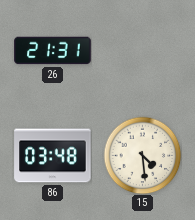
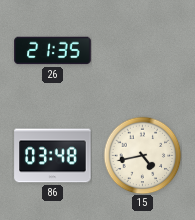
26: 21:31 -> 21:35
15: 4:29 -> 4:43
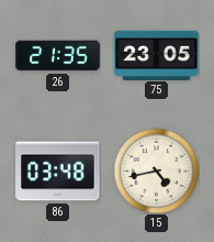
75: none -> 23:05
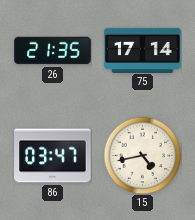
75: 23:05 -> 17:14
86: 03:48 -> 03:47
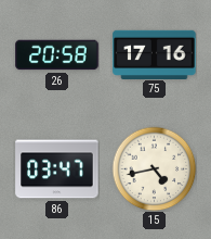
26: 21:35 -> 20:58
75: 17:14 -> 17:16
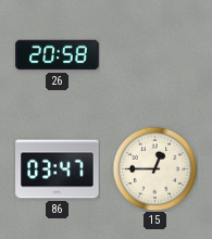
75: 17:16 -> none
15: 4:43 -> 12:45
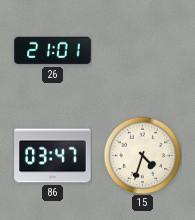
26: 20:58 -> 21:01
15: 12:45 -> 4:33
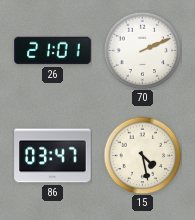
70: none -> 2:11
15: 4:33 -> 4:28
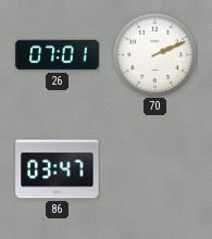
26: 21:01 -> 07:01
15: 4:28 -> none
